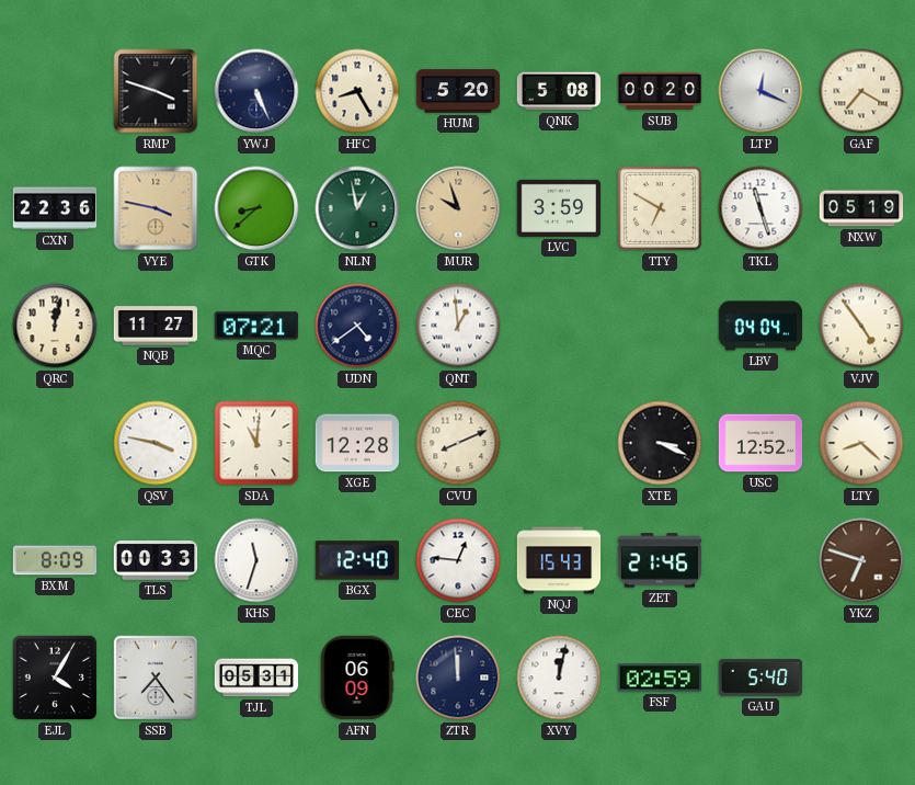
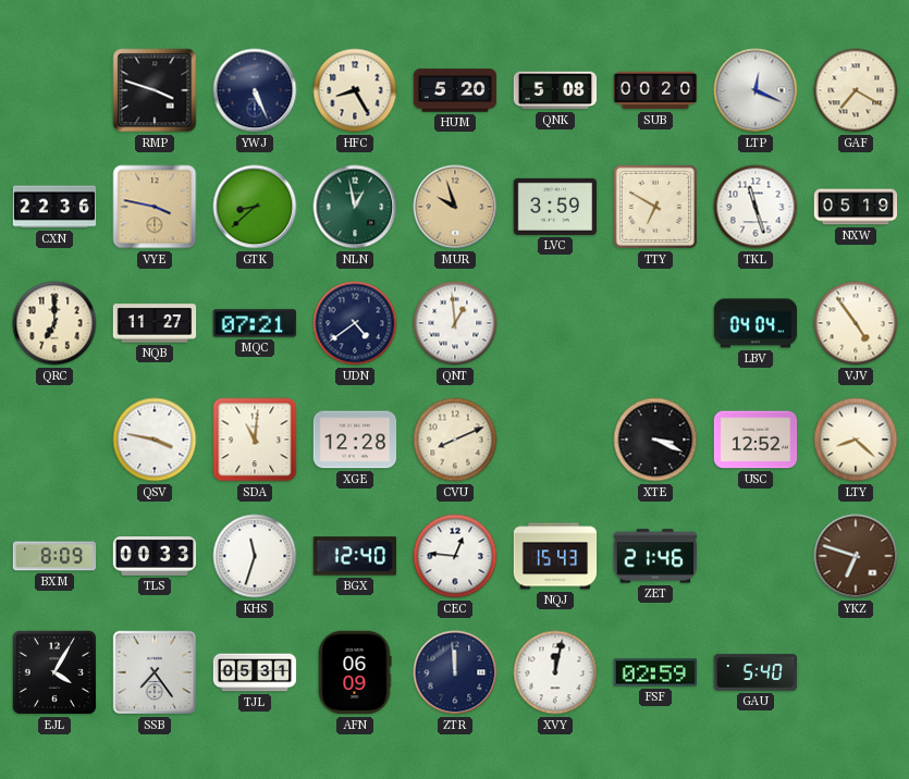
QRC: 12:02 -> 7:00
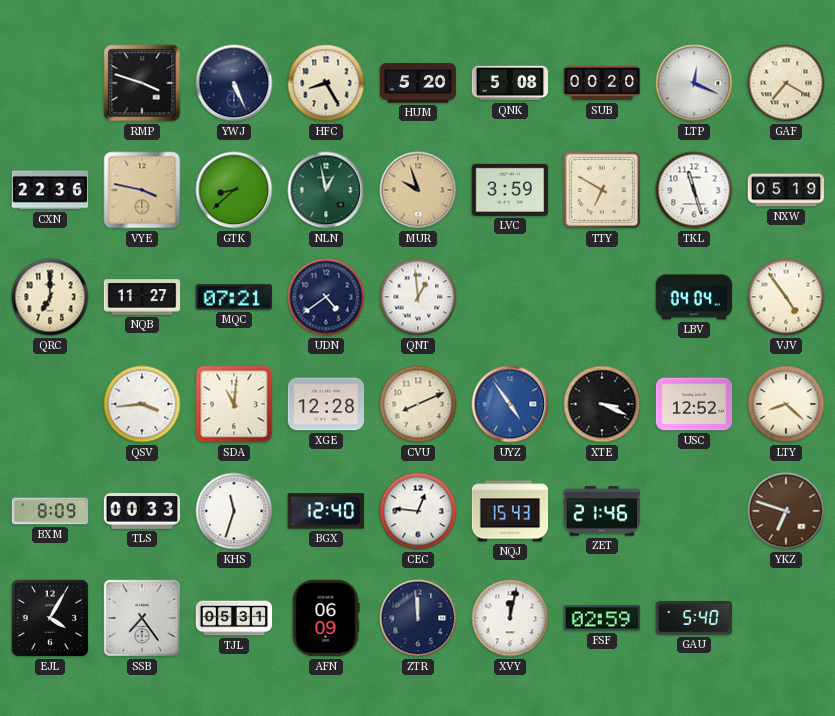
QSV: 3:47 -> 3:44
UYZ: none -> 4:54
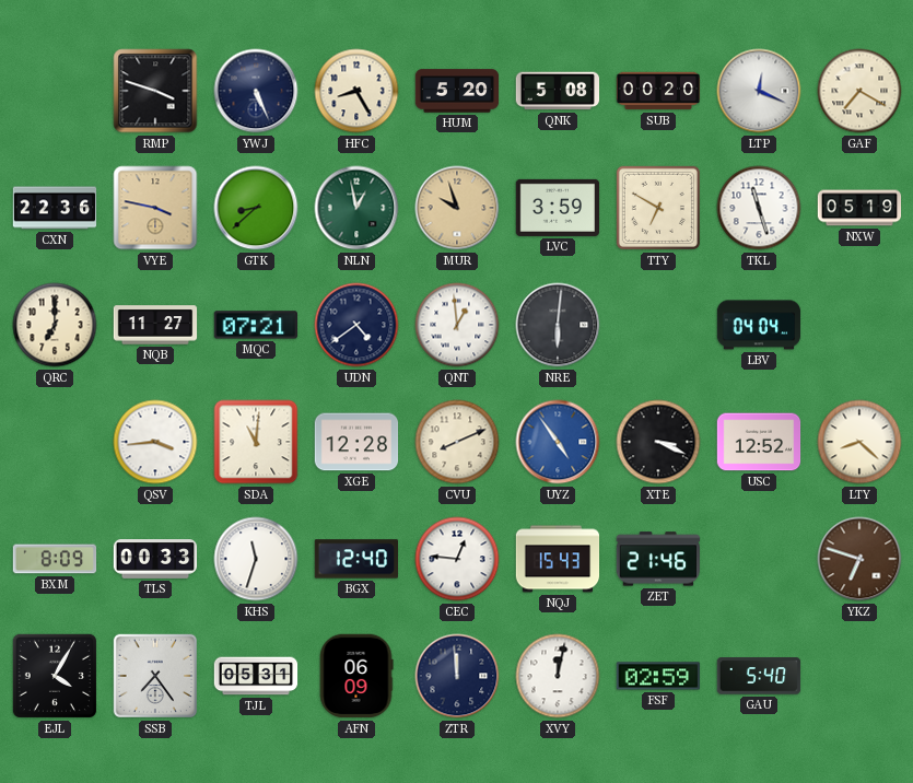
NRE: none -> 6:01
VJV: 4:54 -> none
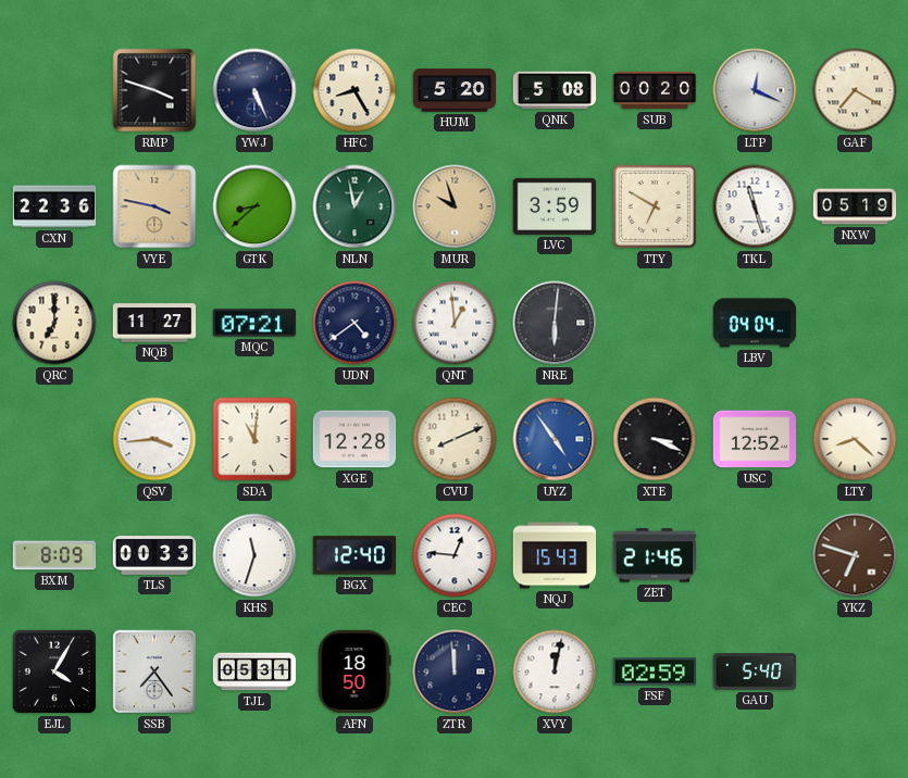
AFN: 06:09 -> 18:50
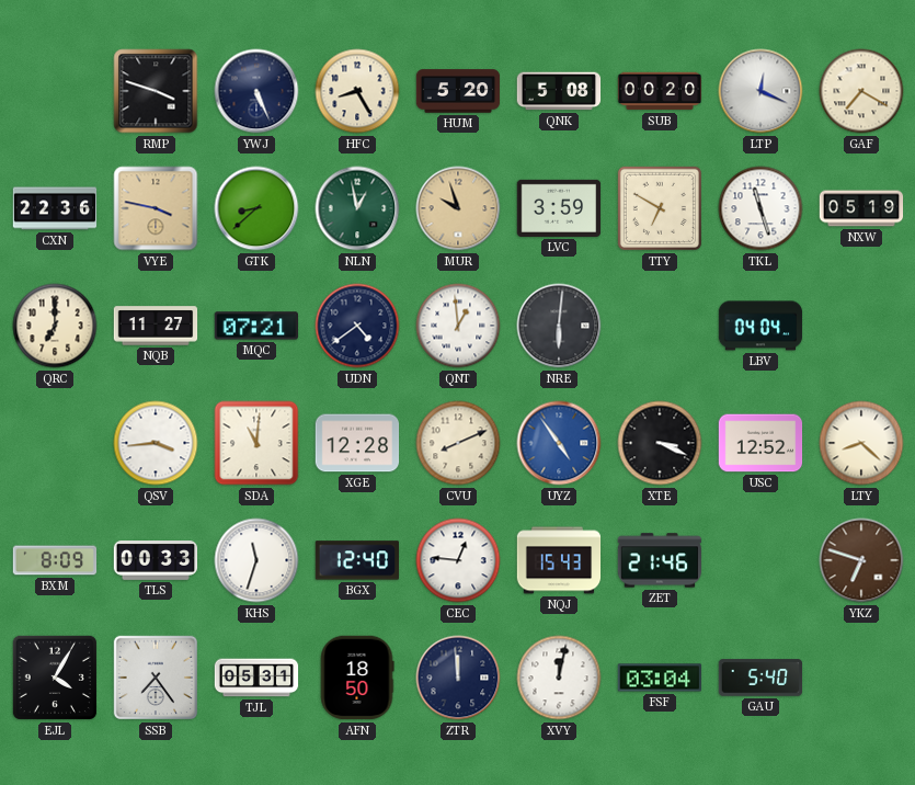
FSF: 02:59 -> 03:04
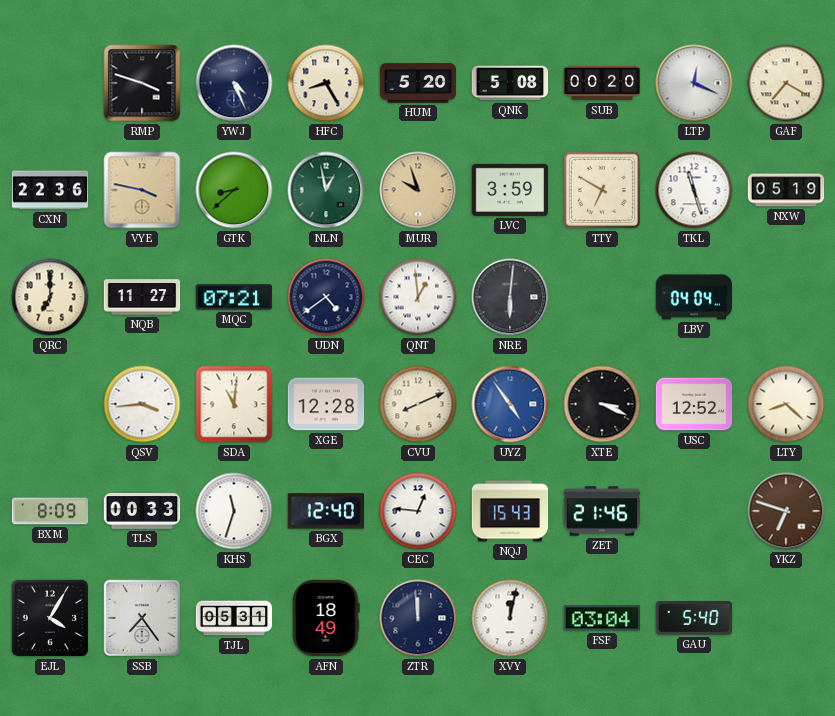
YWJ: 5:26 -> 4:26
AFN: 18:50 -> 18:49
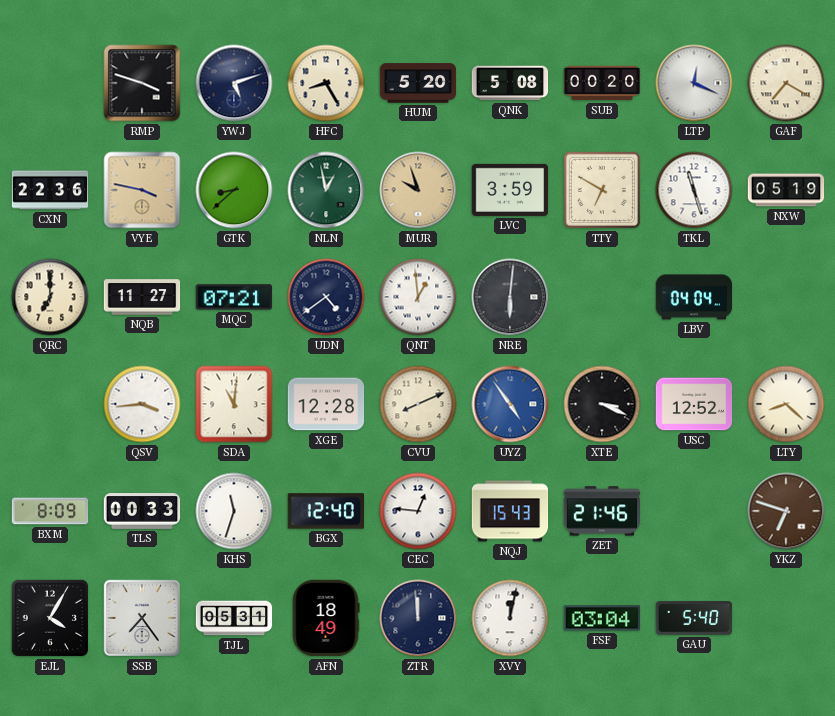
YWJ: 4:26 -> 5:12
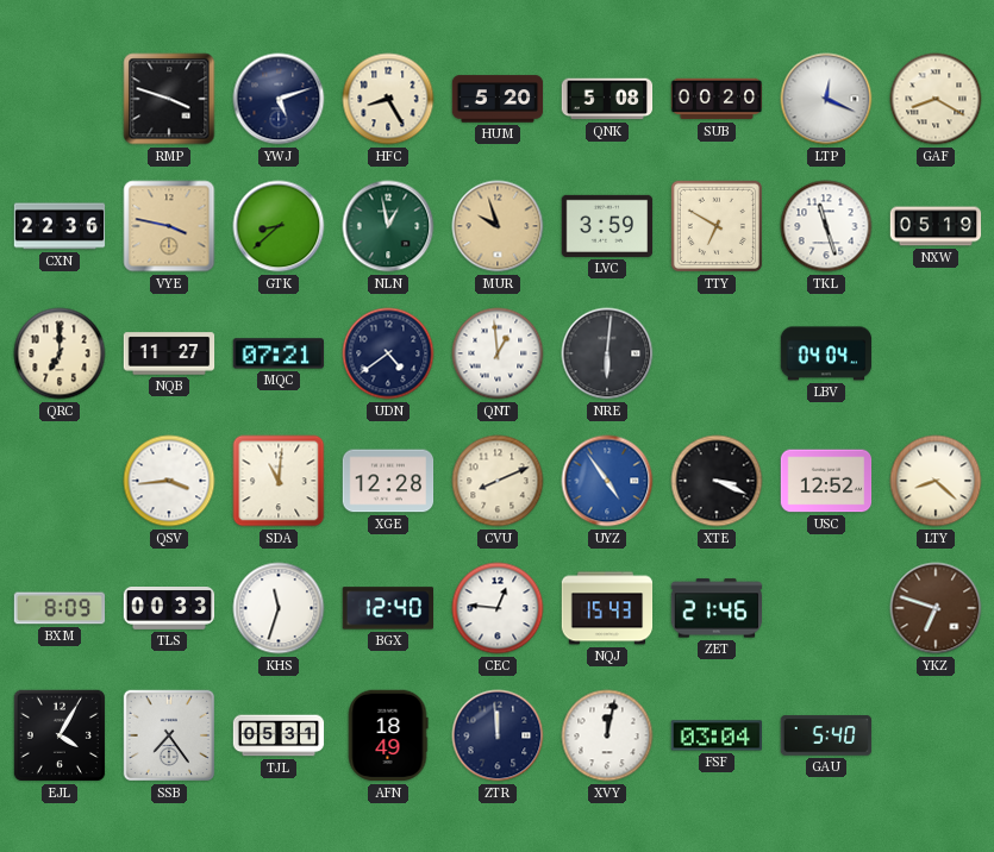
GAF: 7:20 -> 8:20
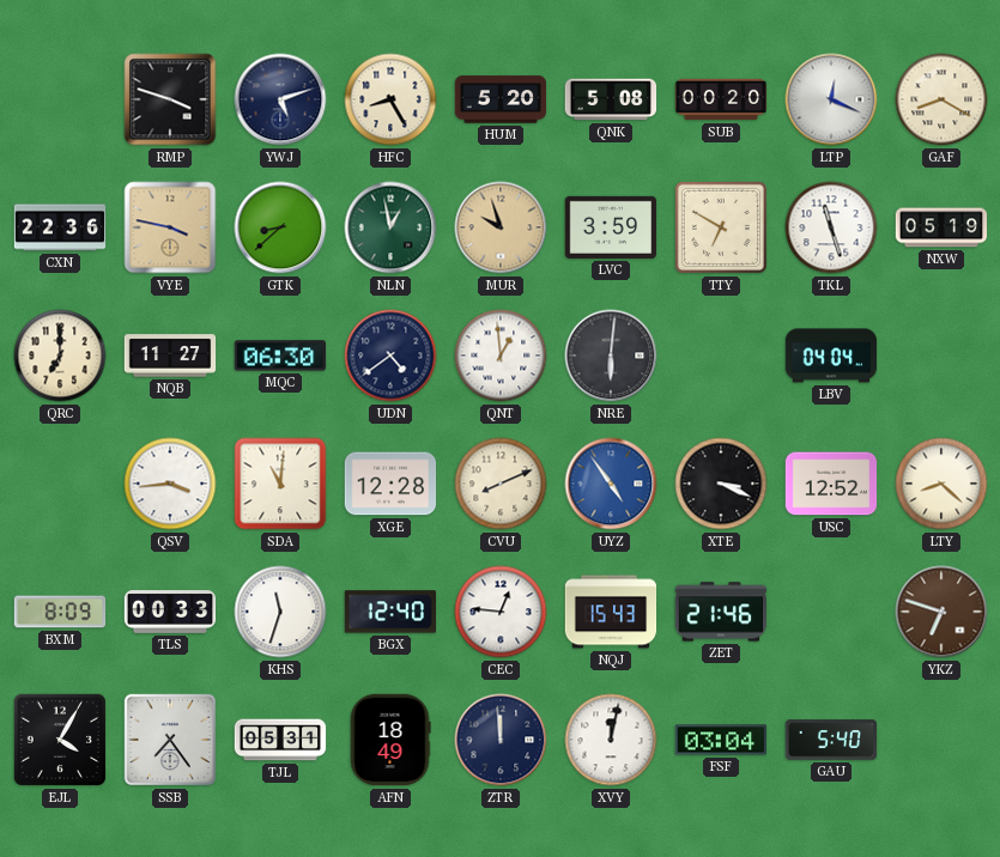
MQC: 07:21 -> 06:30
